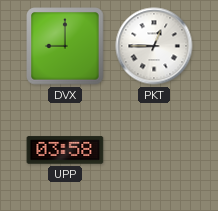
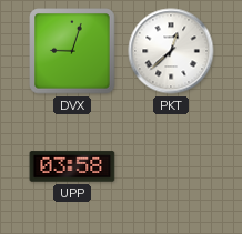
DVX: 9:00 -> 9:03
PKT: 12:45 -> 12:38
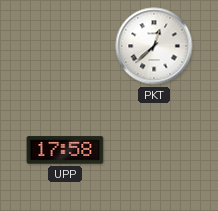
DVX: 9:03 -> none
UPP: 03:58 -> 17:58
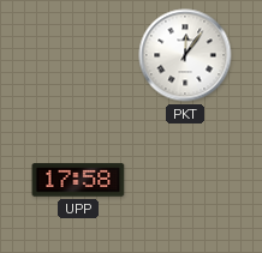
PKT: 12:38 -> 12:06
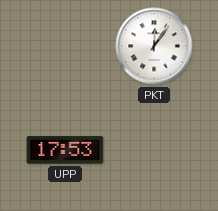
UPP: 17:58 -> 17:53
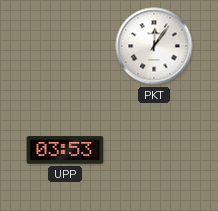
UPP: 17:53 -> 03:53
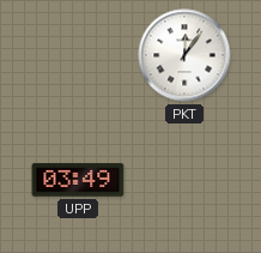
UPP: 03:53 -> 03:49
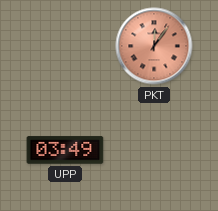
PKT dial: white -> salmon
